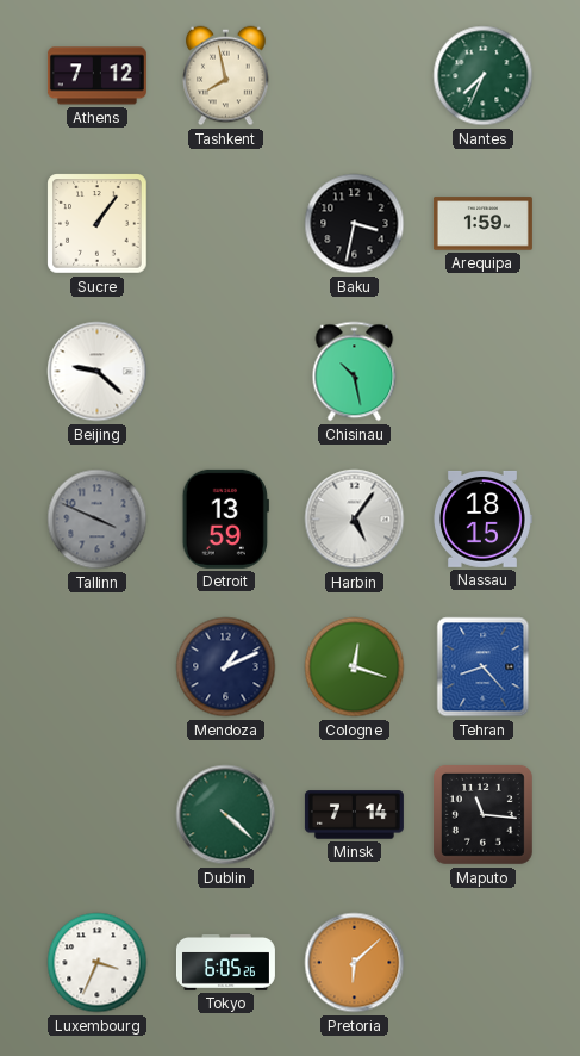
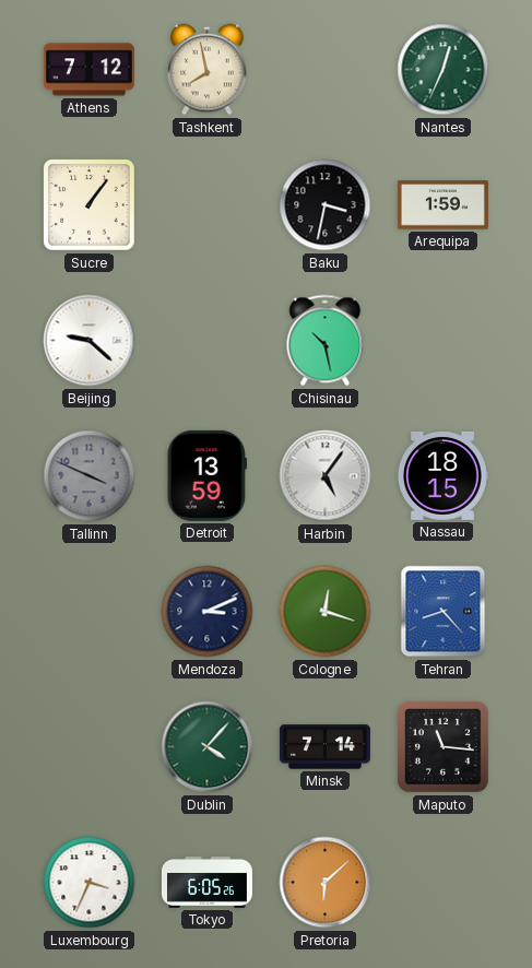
Nantes: 7:34 -> 12:34
Mendoza: 1:11 -> 3:11
Dublin: 4:22 -> 4:07
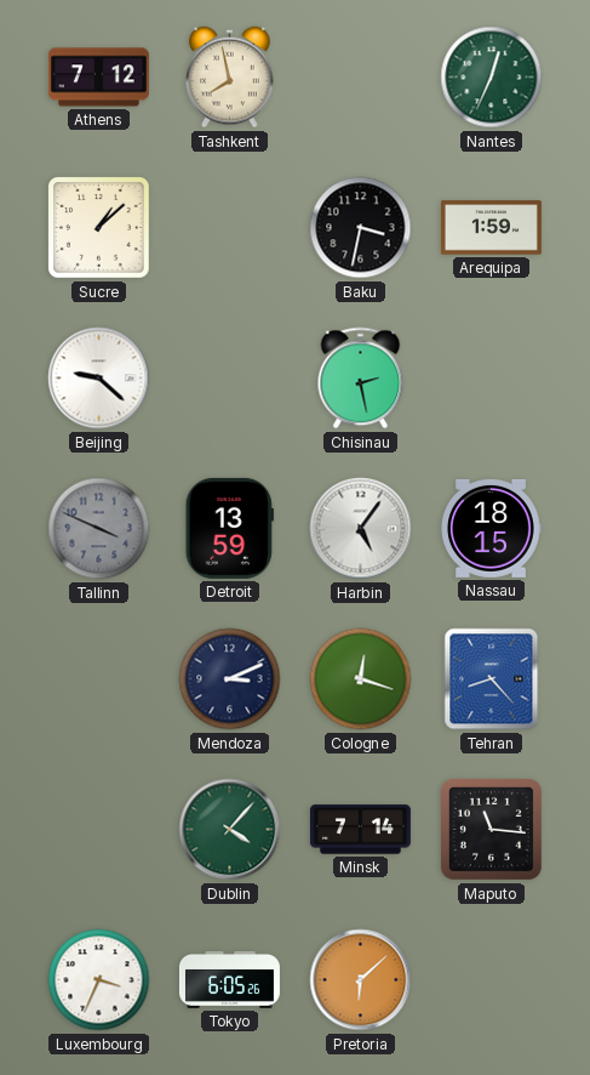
Sucre: 1:06 -> 1:08
Chisinau: 10:28 -> 2:28
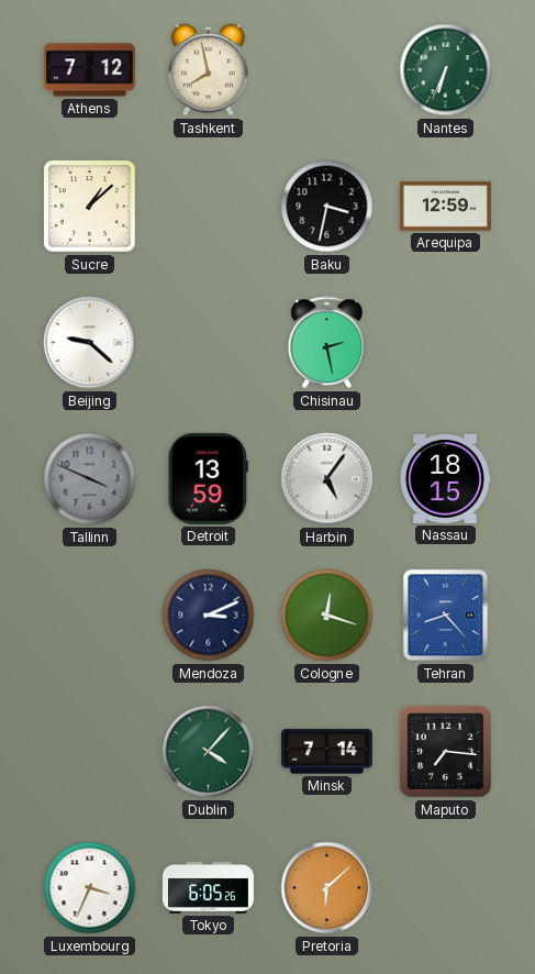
Nantes: 12:34 -> 6:34
Arequipa: 1:59 -> 12:59
Maputo: 11:16 -> 7:16
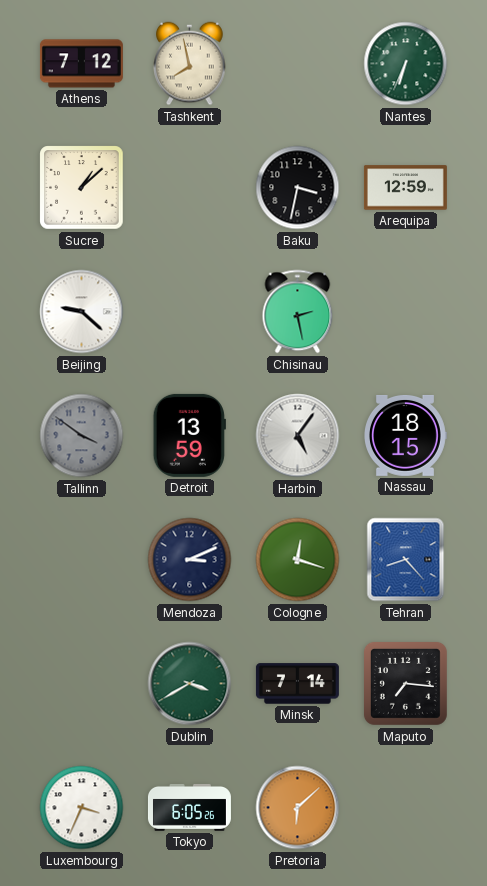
Tallinn: 3:49 -> 3:51
Dublin: 4:07 -> 3:40
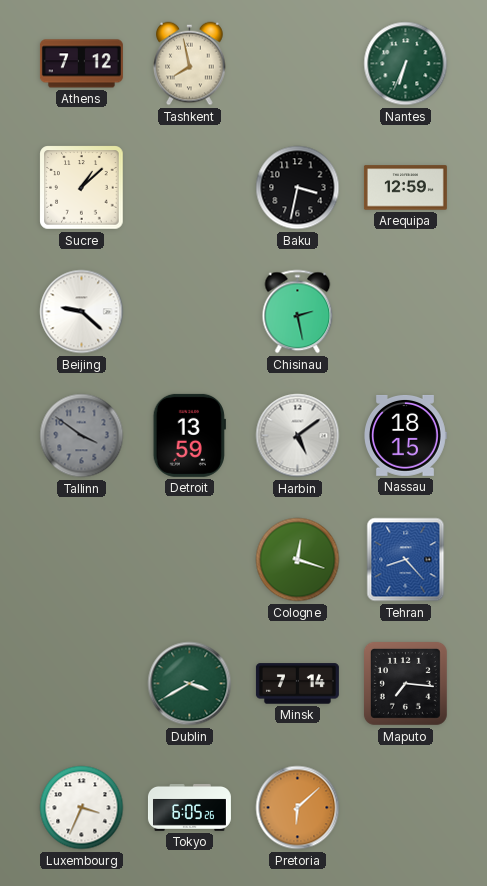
Harbin: 5:06 -> 5:09
Mendoza: 3:11 -> none
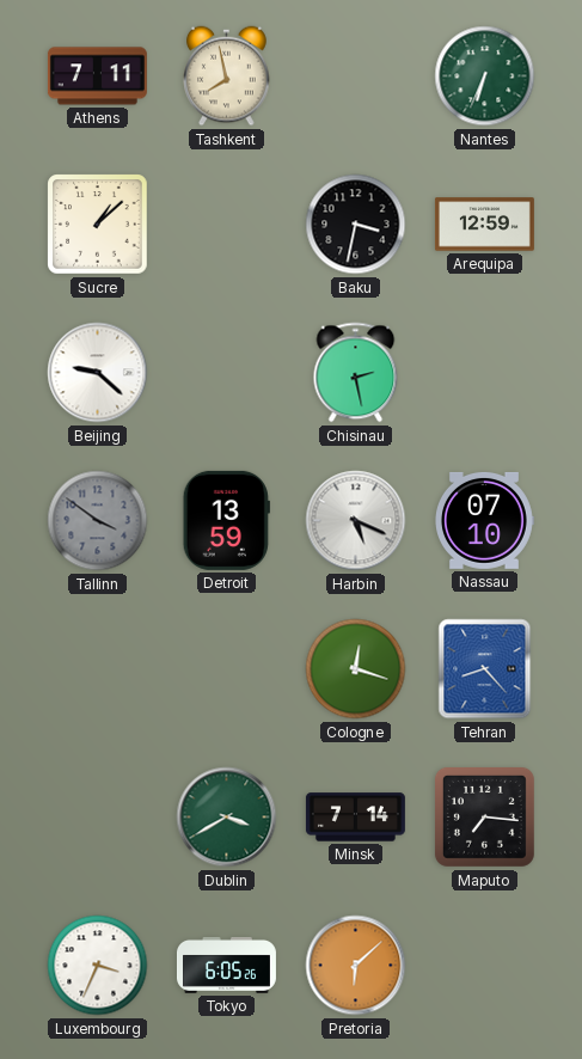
Athens: 7:12 -> 7:11
Harbin: 5:09 -> 5:19
Nassau: 18:15 -> 07:10
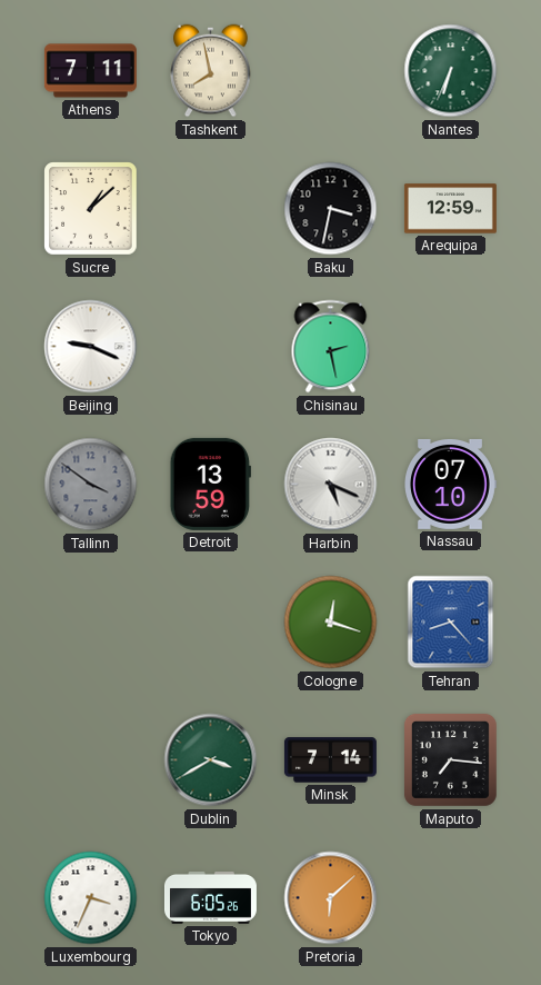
Beijing: 9:22 -> 9:19
